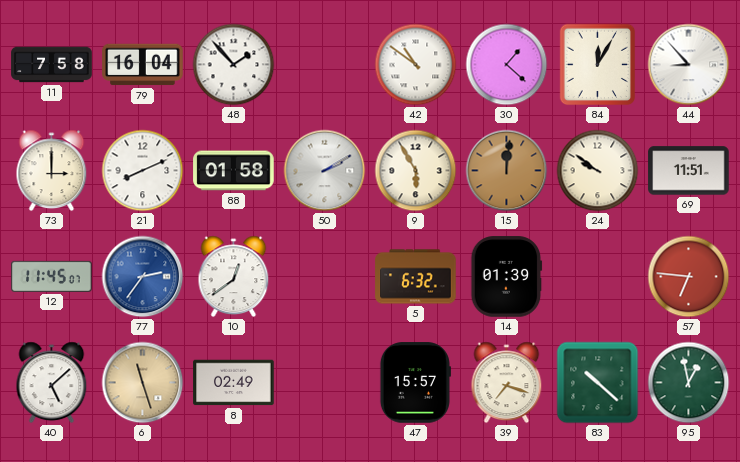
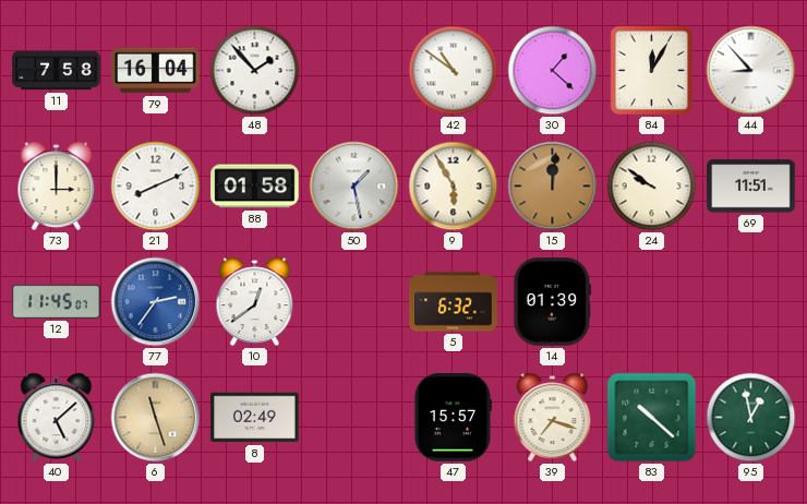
50: 2:10 -> 1:28
57: 6:46 -> none
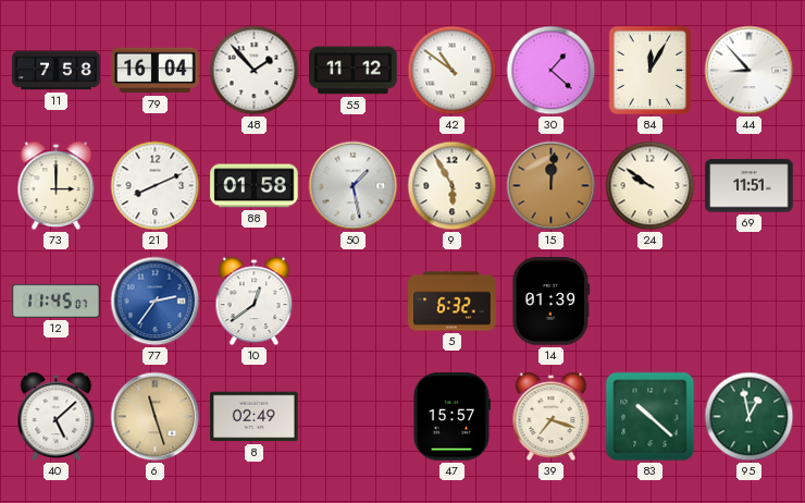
55: none -> 11:12
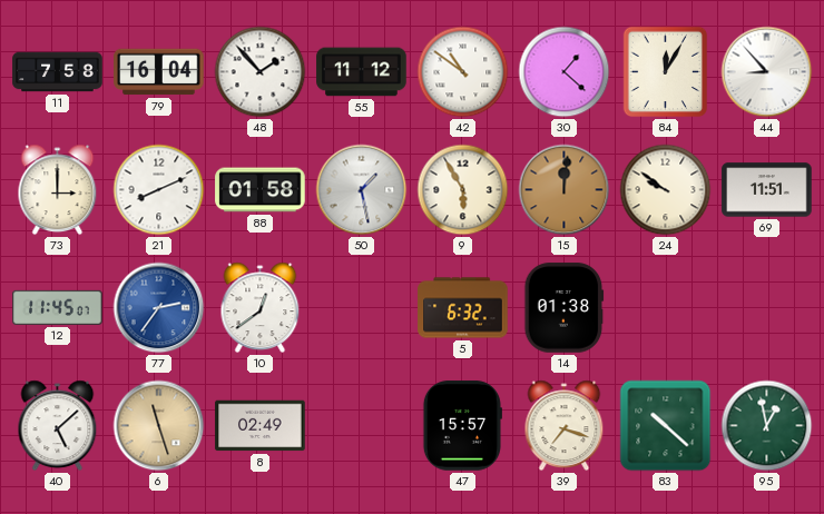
14: 01:39 -> 01:38
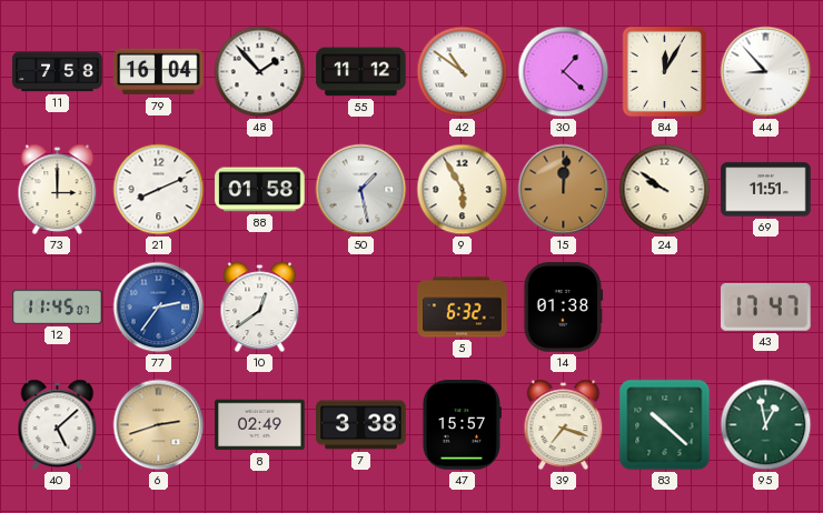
43: none -> 17:47
6: 11:27 -> 2:42
7: none -> 3:38
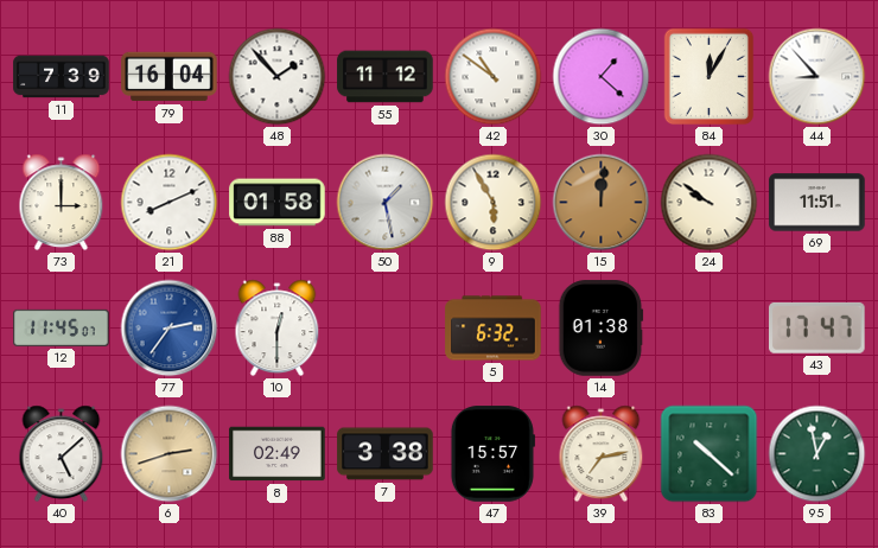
11: 7:58 -> 7:39
10: 12:39 -> 12:30
39: 7:18 -> 7:13
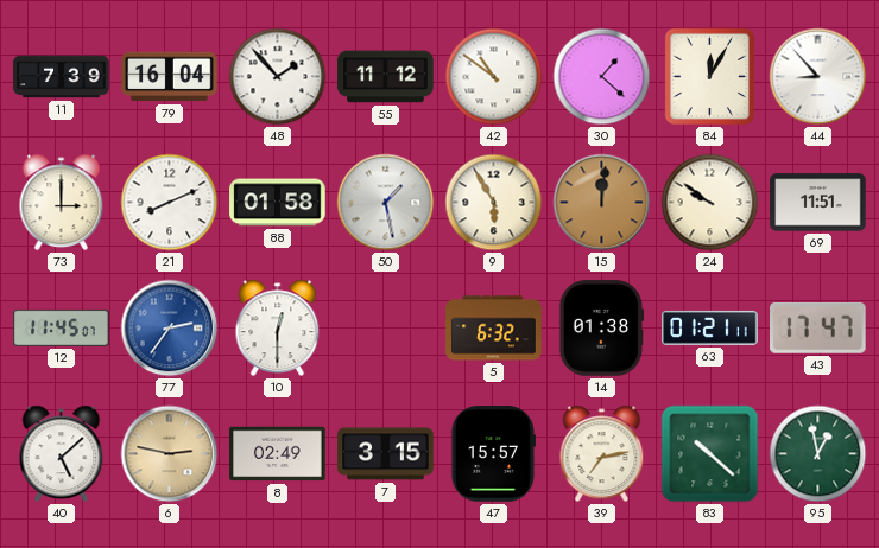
63: none -> 01:21
6: 2:42 -> 2:47
7: 3:38 -> 3:15
